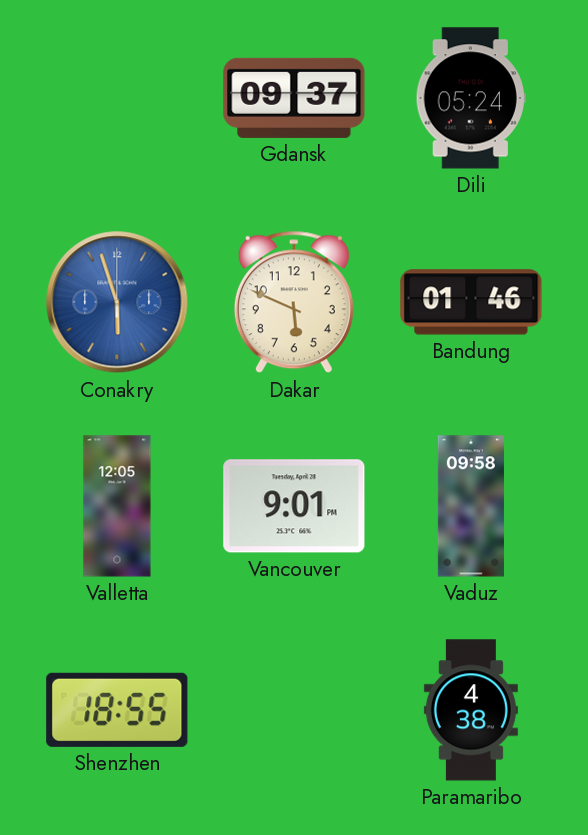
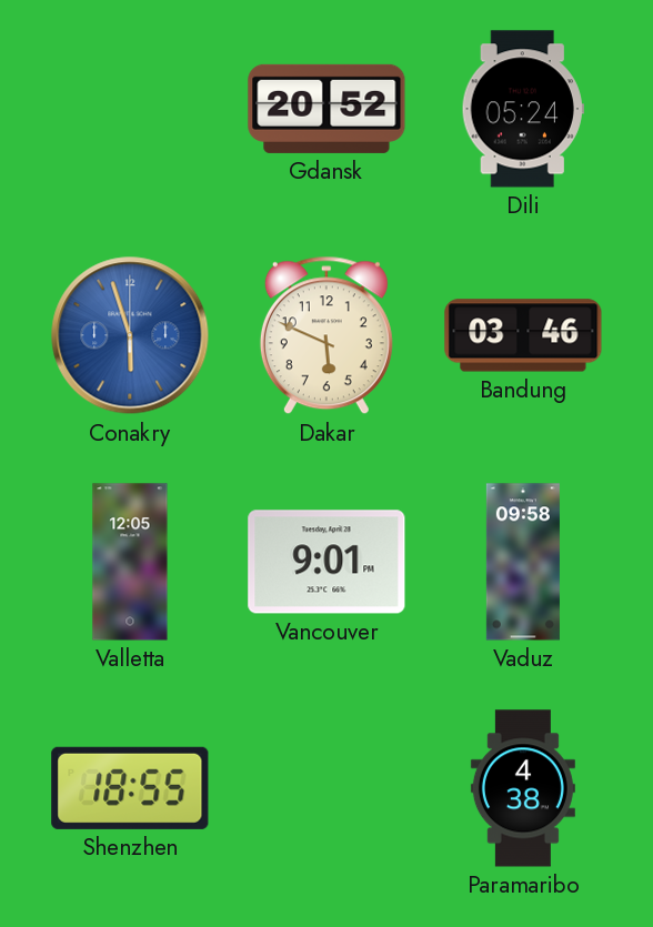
Gdansk: 09:37 -> 20:52
Bandung: 01:46 -> 03:46
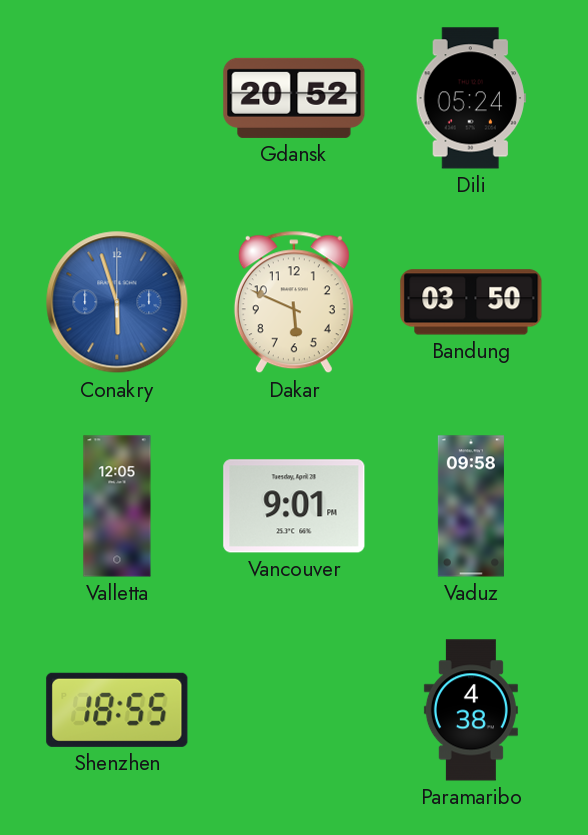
Bandung: 03:46 -> 03:50
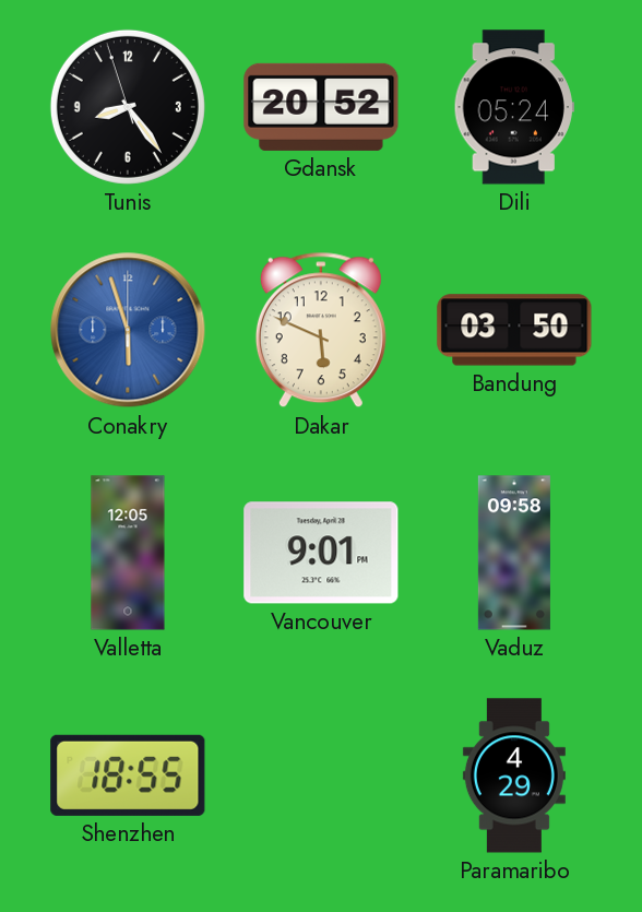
Tunis: none -> 8:23
Paramaribo: 4:38 -> 4:29
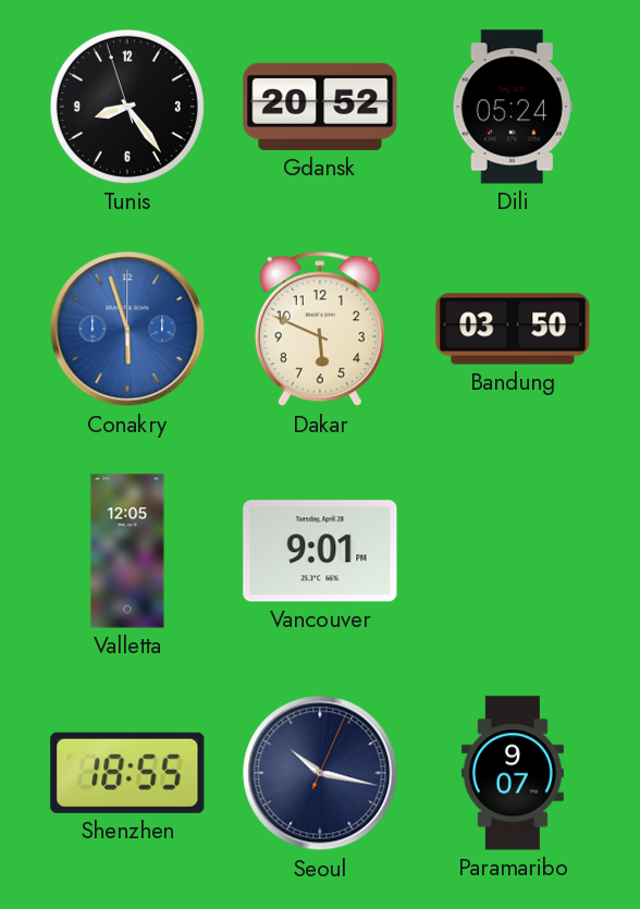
Vaduz: 09:58 -> none
Seoul: none -> 10:17
Paramaribo: 4:29 -> 9:07
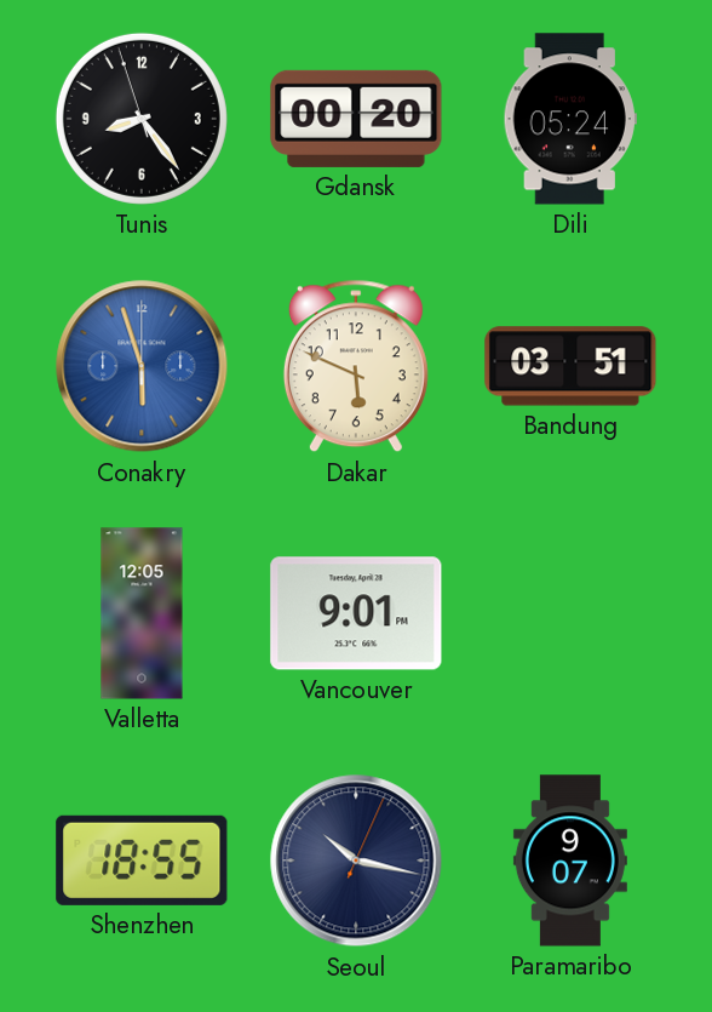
Gdansk: 20:52 -> 00:20
Bandung: 03:50 -> 03:51
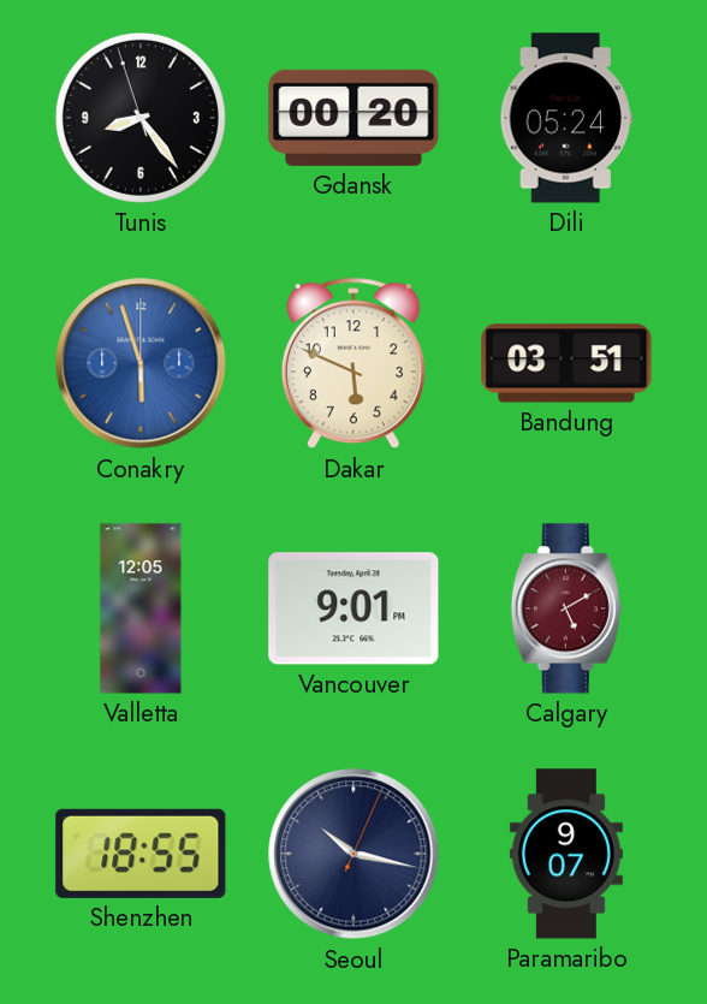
Calgary: none -> 5:10
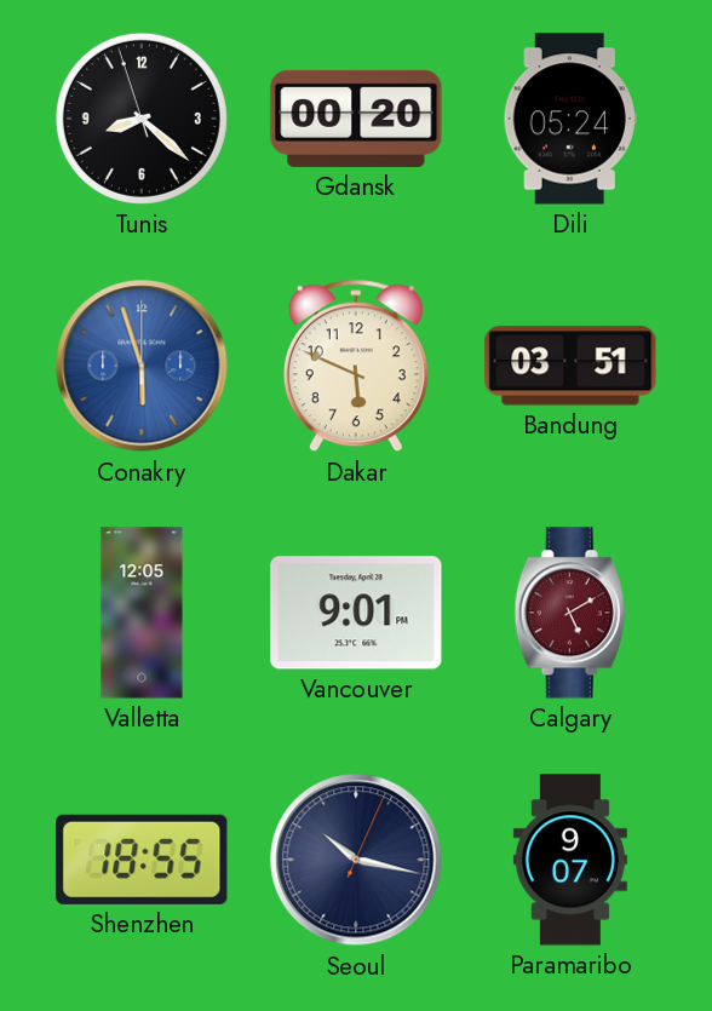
Tunis: 8:23 -> 8:21
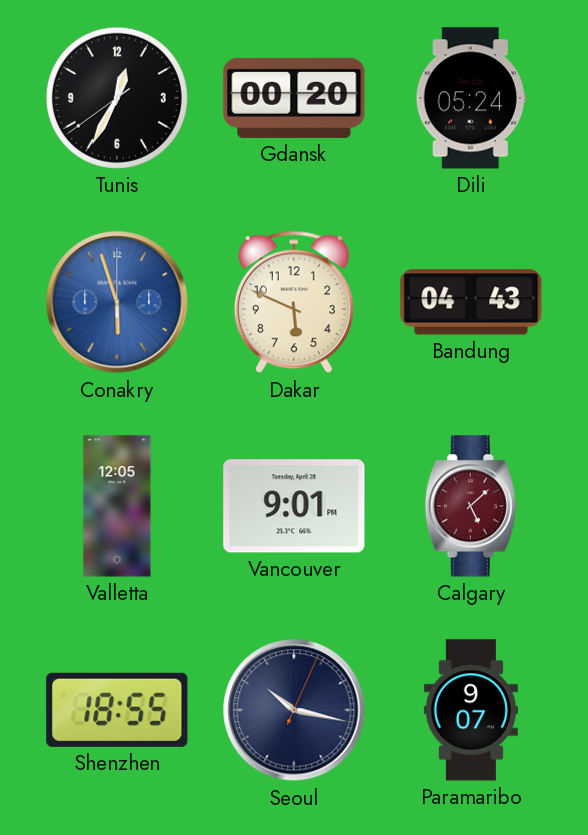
Tunis: 8:21 -> 12:34
Bandung: 03:51 -> 04:43
Calgary: 5:10 -> 5:08
